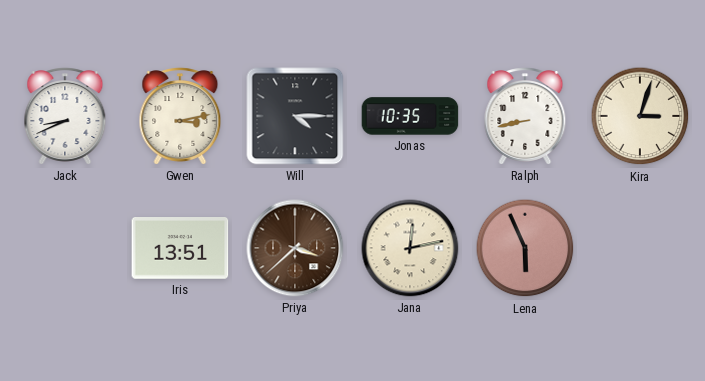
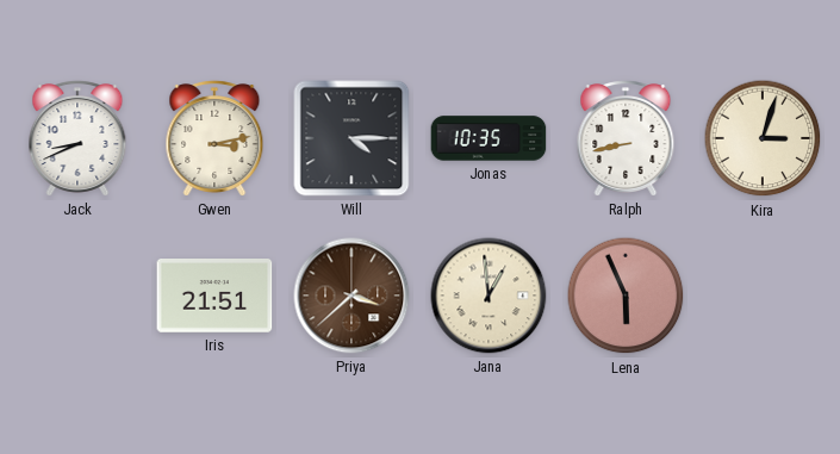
Iris: 13:51 -> 21:51
Jana: 12:13 -> 12:59
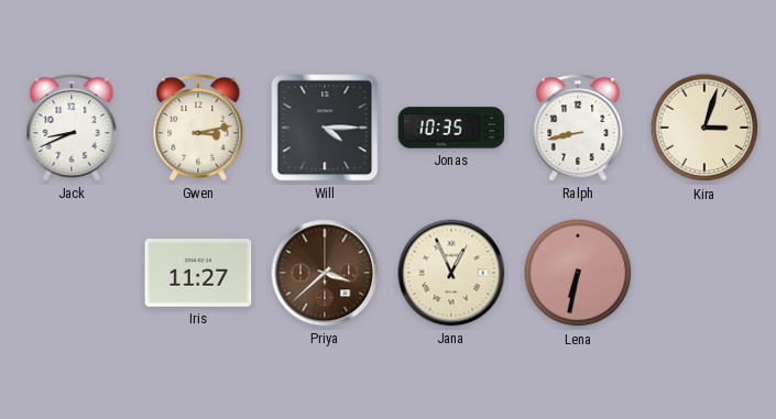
Iris: 21:51 -> 11:27
Jana: 12:59 -> 12:56
Lena: 5:56 -> 6:32
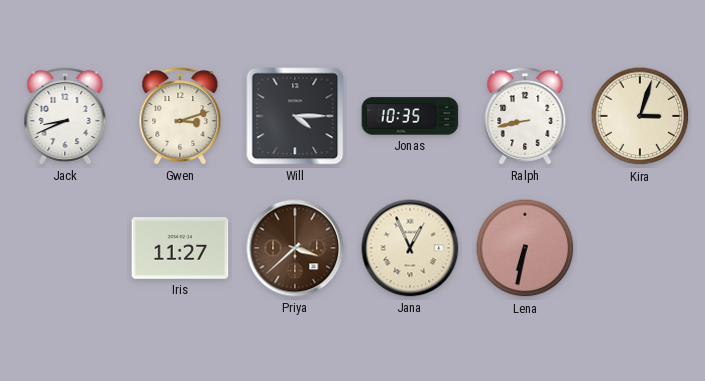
Gwen: 3:13 -> 3:12
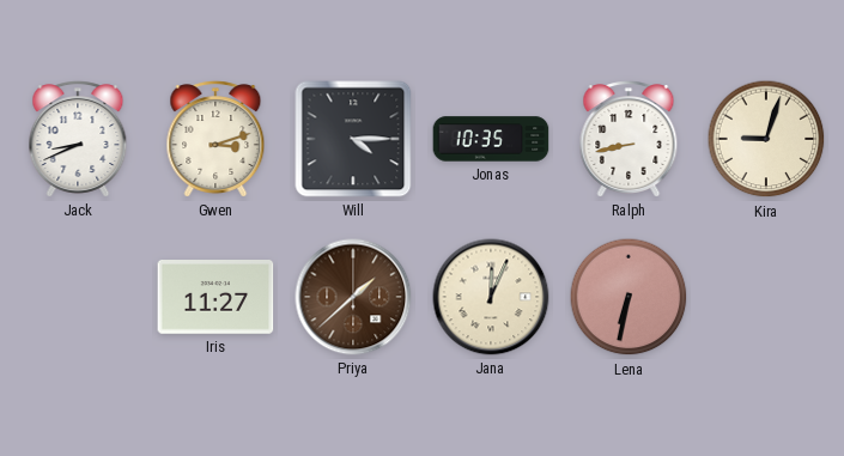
Kira: 3:03 -> 9:03
Priya: 3:38 -> 1:38
Jana: 12:56 -> 12:04
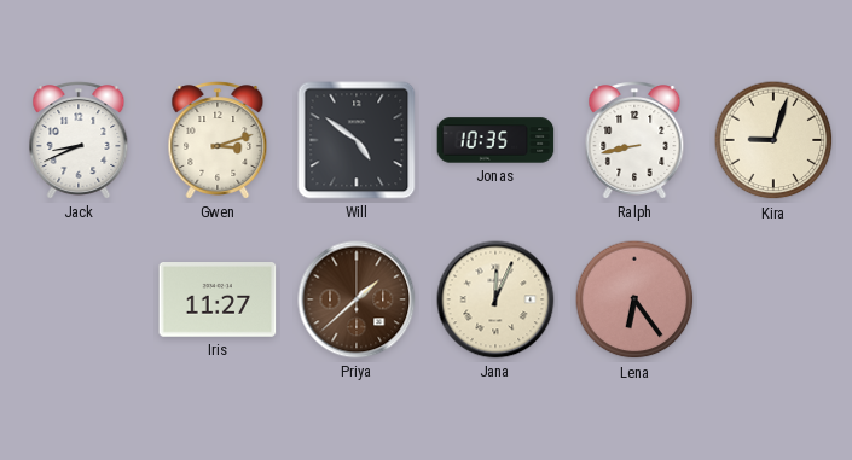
Will: 4:15 -> 4:51
Lena: 6:32 -> 6:24
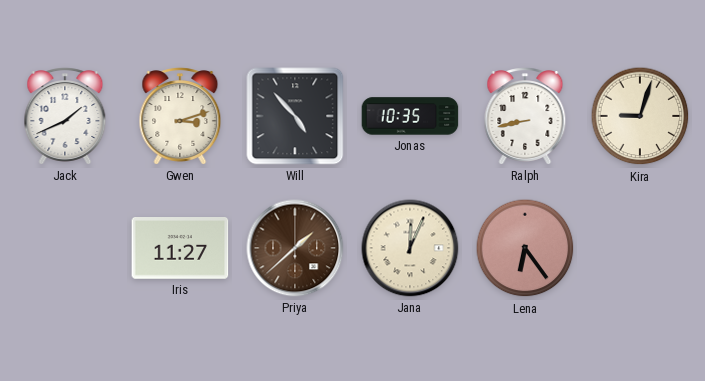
Jack: 8:41 -> 1:41
Will: 4:51 -> 4:53
